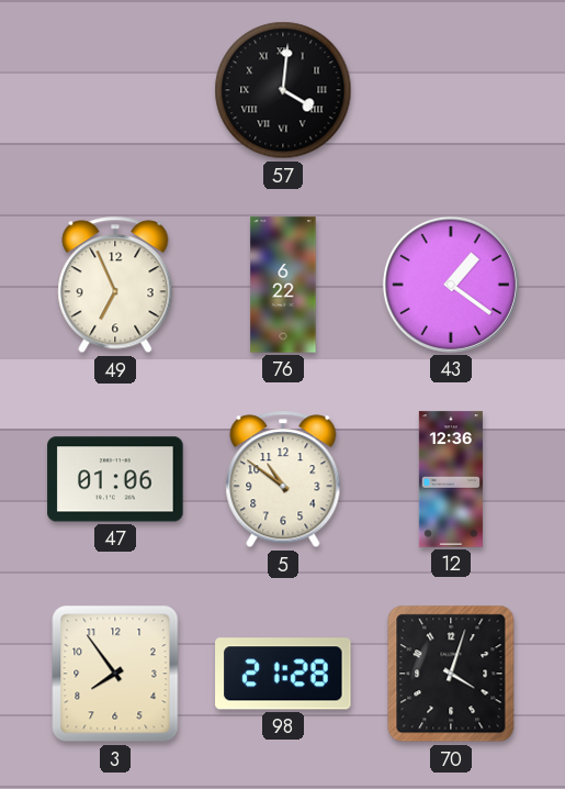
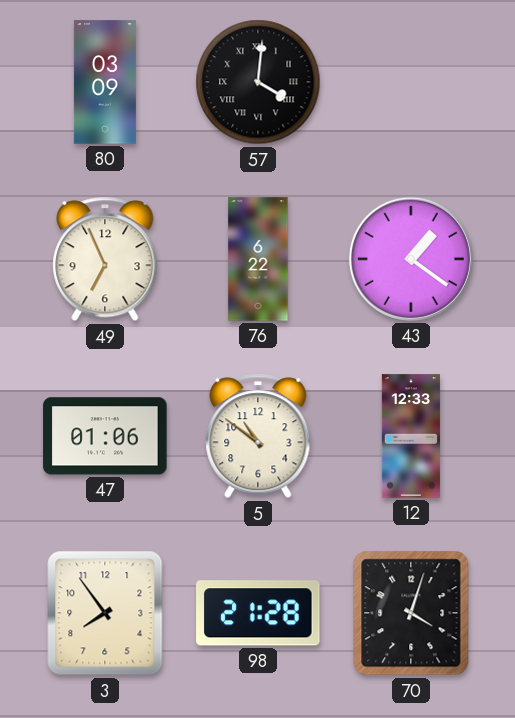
80: none -> 03:09
12: 12:36 -> 12:33
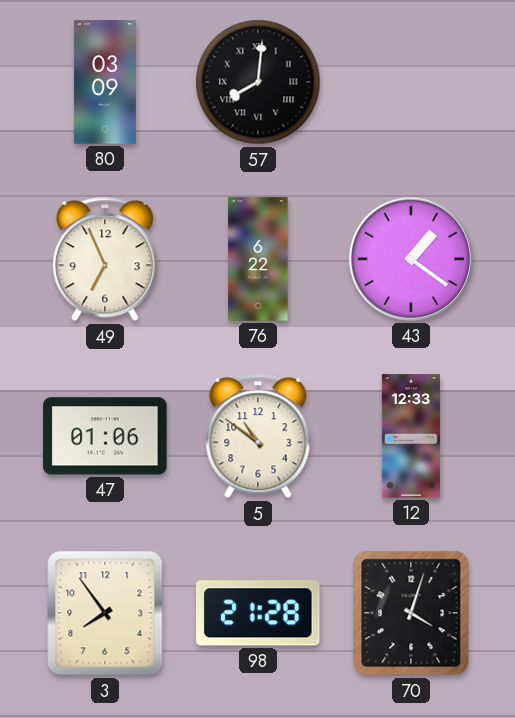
57: 4:01 -> 8:01
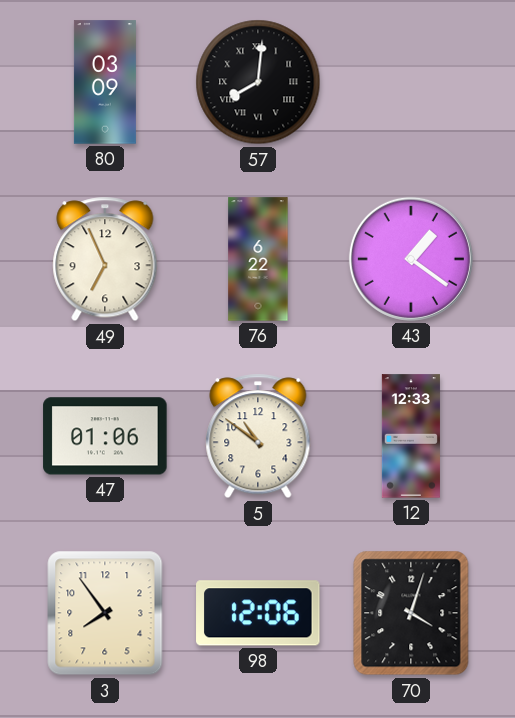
98: 21:28 -> 12:06
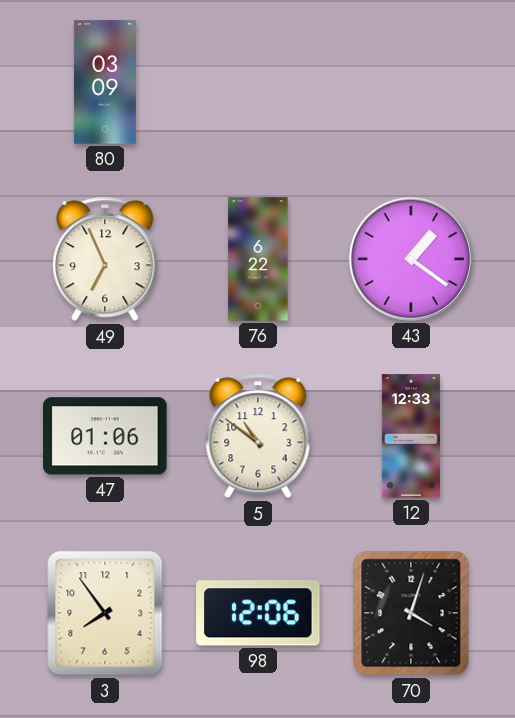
57: 8:01 -> none
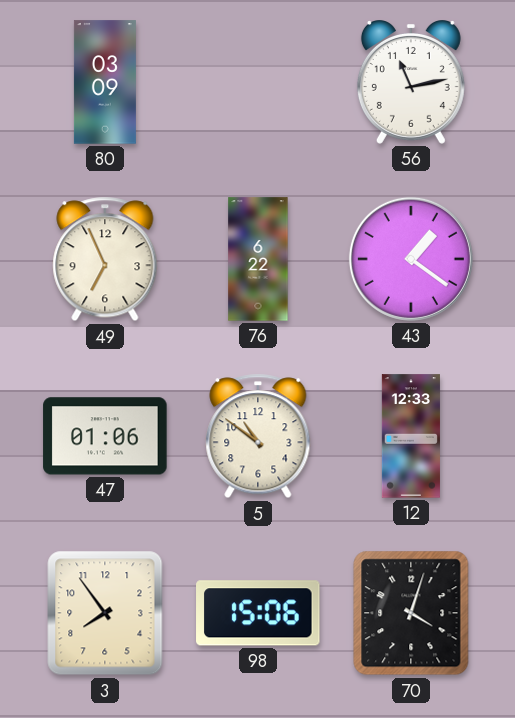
56: none -> 11:13
98: 12:06 -> 15:06
